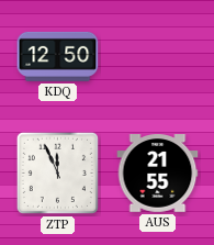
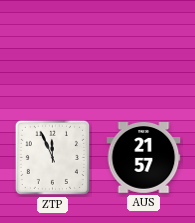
KDQ: 12:50 -> none
AUS: 21:55 -> 21:57
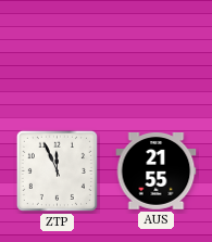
AUS: 21:57 -> 21:55
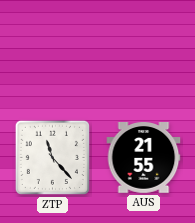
ZTP: 11:56 -> 11:23
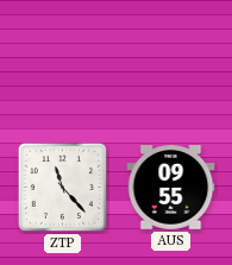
AUS: 21:55 -> 09:55
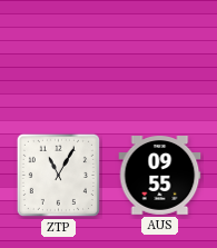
ZTP: 11:23 -> 11:05
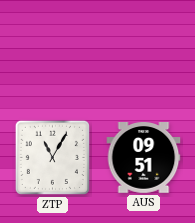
AUS: 09:55 -> 09:51
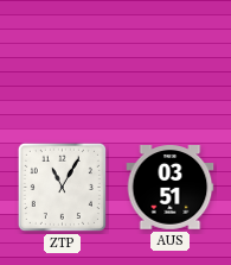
AUS: 09:51 -> 03:51
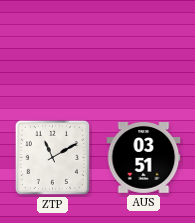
ZTP: 11:05 -> 11:10
